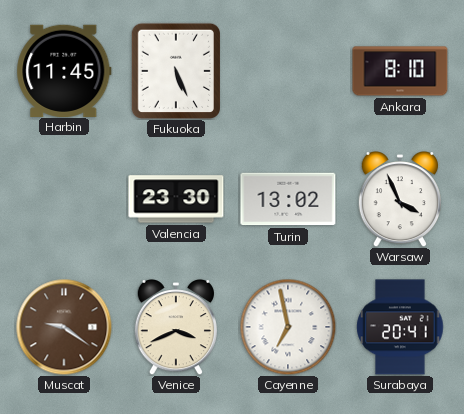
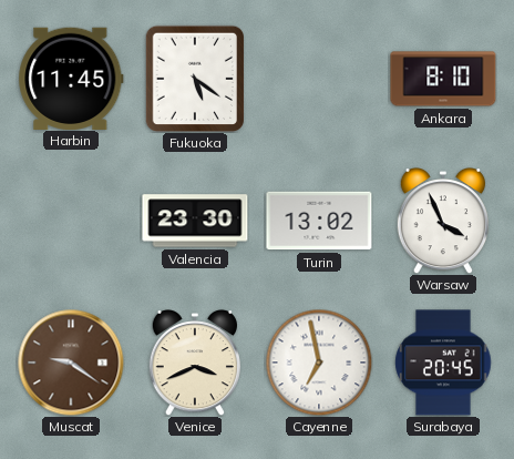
Fukuoka: 5:26 -> 5:21
Surabaya: 20:41 -> 20:45
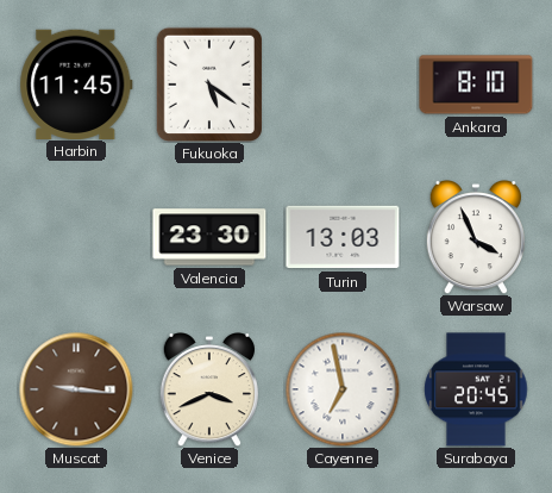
Turin: 13:02 -> 13:03
Muscat: 9:21 -> 9:16
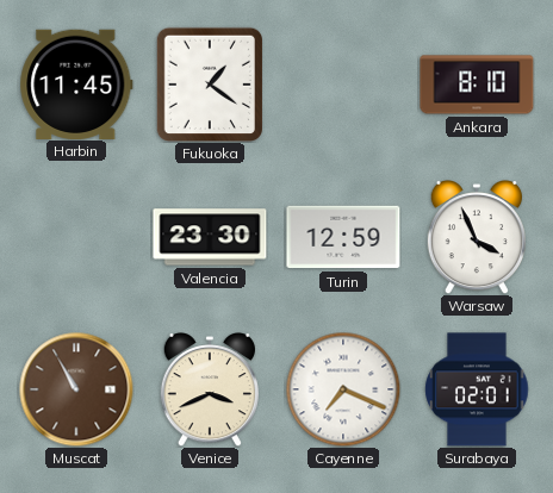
Fukuoka: 5:21 -> 1:21
Turin: 13:03 -> 12:59
Muscat: 9:16 -> 10:55
Cayenne: 6:58 -> 7:19
Surabaya: 20:45 -> 02:01
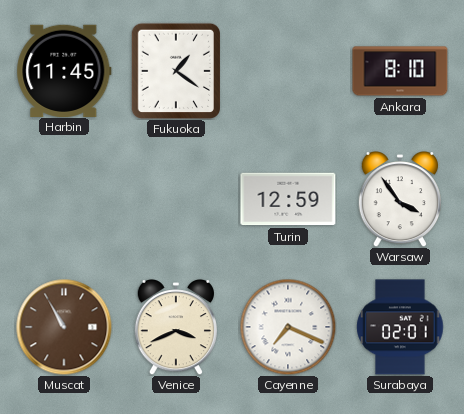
Valencia: 23:30 -> none
Warsaw: 3:56 -> 3:54
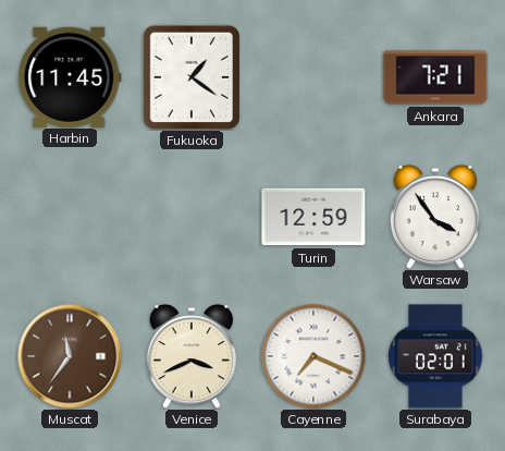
Ankara: 8:10 -> 7:21
Muscat: 10:55 -> 11:36
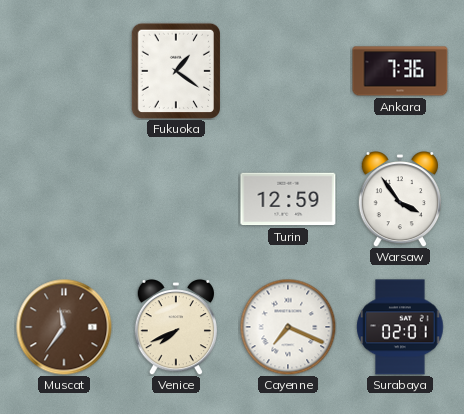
Harbin: 11:45 -> none
Ankara: 7:21 -> 7:36
Venice: 3:41 -> 7:41
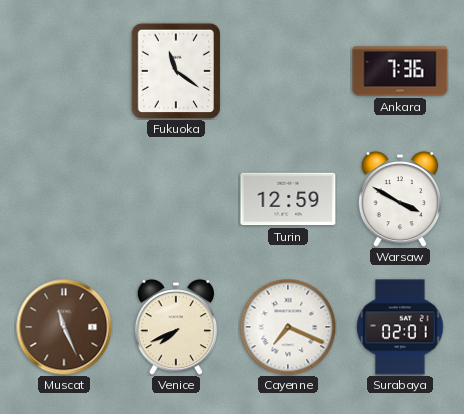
Fukuoka: 1:21 -> 11:21
Warsaw: 3:54 -> 3:50
Muscat: 11:36 -> 11:26
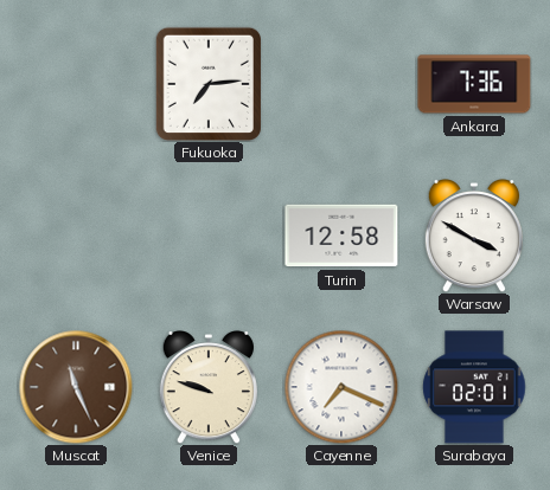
Fukuoka: 11:21 -> 7:14
Turin: 12:59 -> 12:58
Venice: 7:41 -> 9:48
